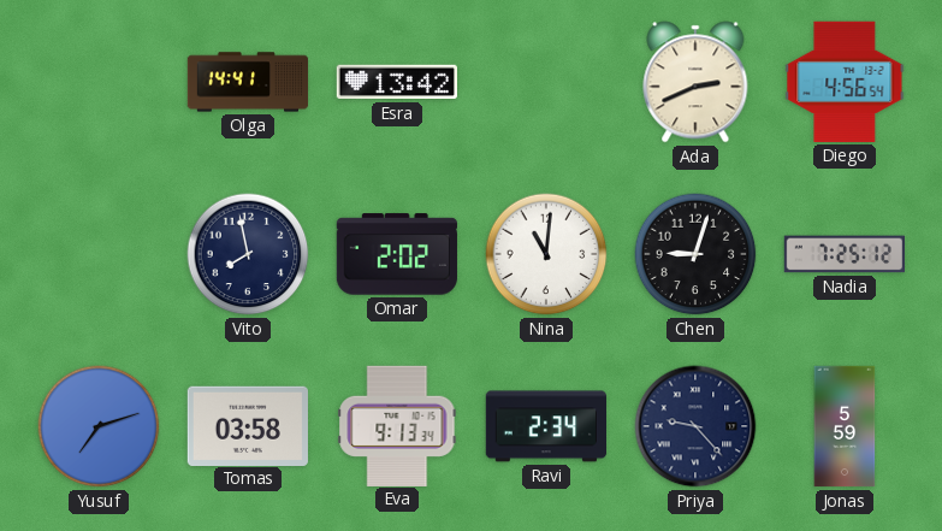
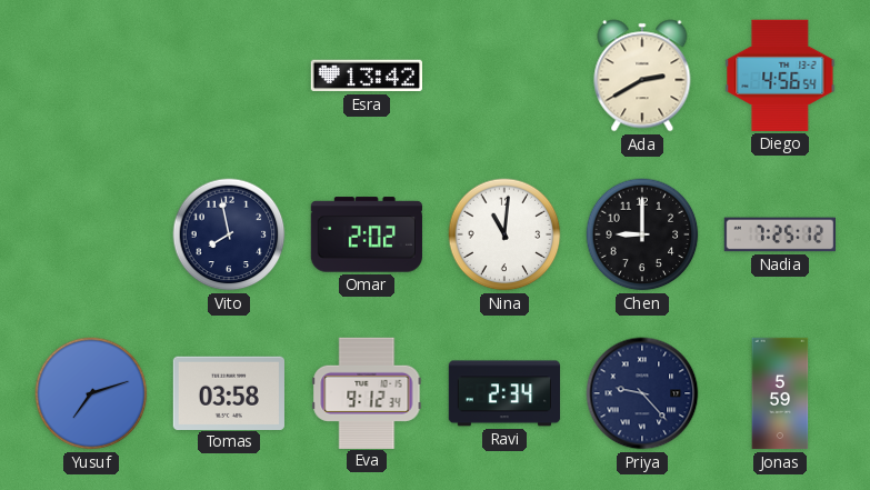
Olga: 14:41 -> none
Ada: 2:41 -> 2:40
Chen: 9:03 -> 9:00
Eva: 9:13 -> 9:12
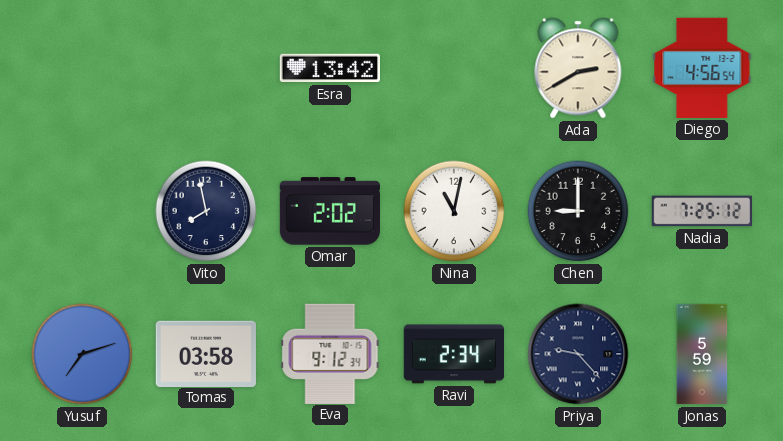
Nina: 11:01 -> 11:02
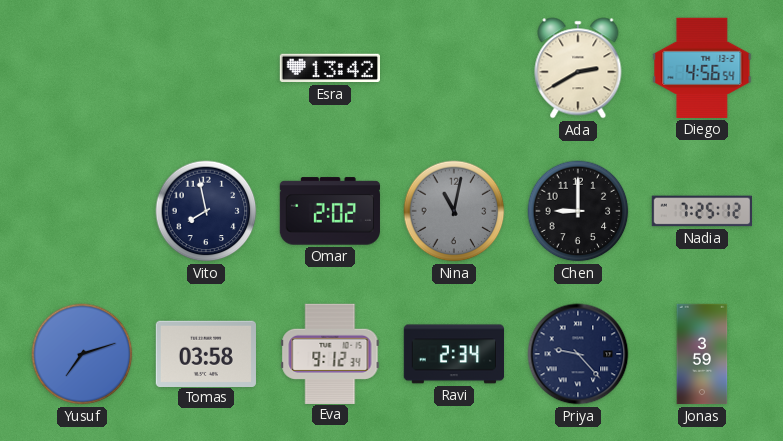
Nina dial: white -> grey
Jonas: 5:59 -> 3:59
